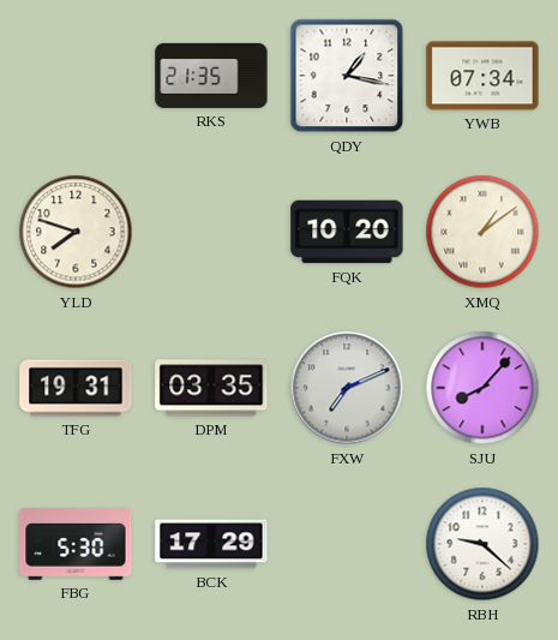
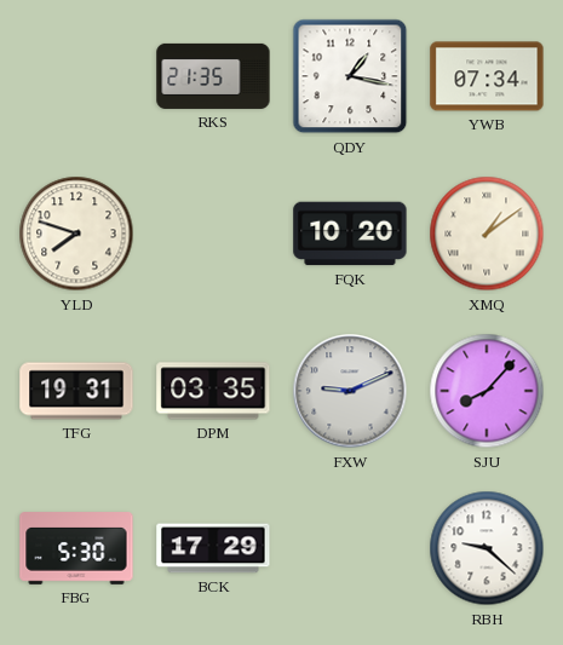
FXW: 7:11 -> 9:11
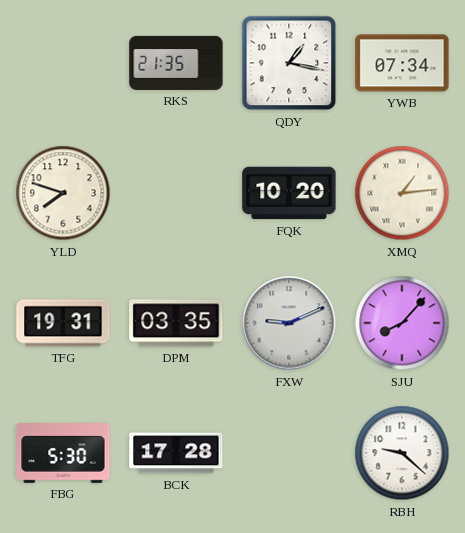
XMQ: 1:09 -> 1:14
BCK: 17:29 -> 17:28
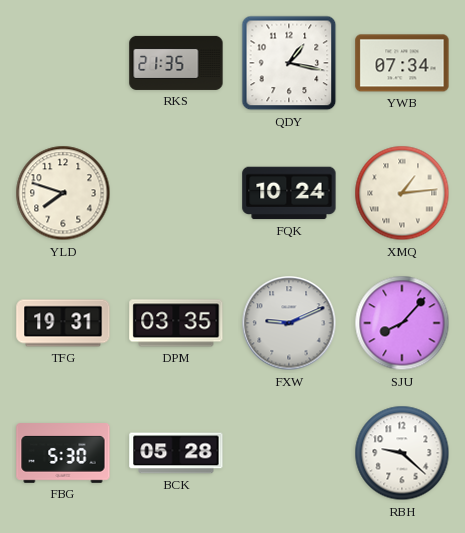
FQK: 10:20 -> 10:24
BCK: 17:28 -> 05:28
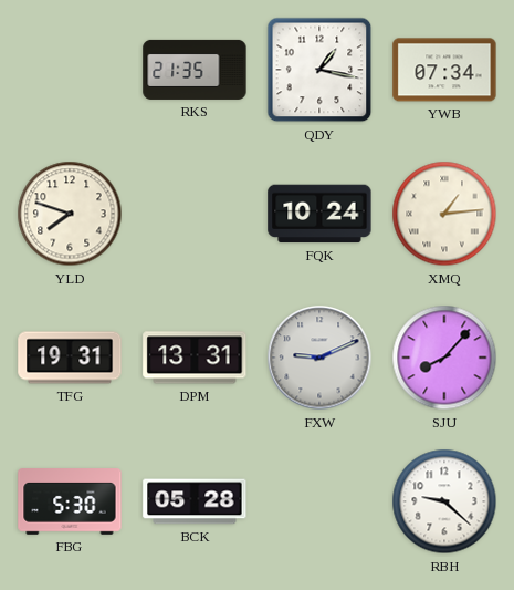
DPM: 03:35 -> 13:31
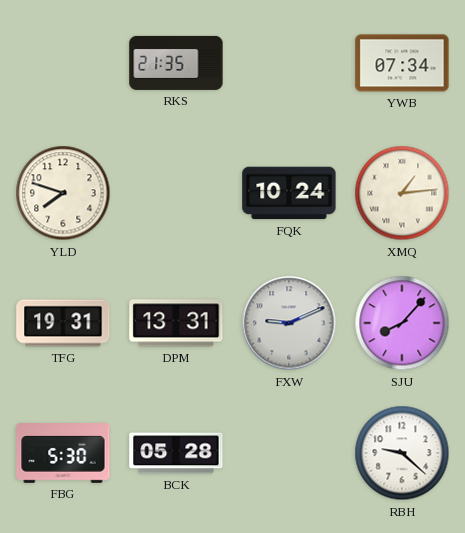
QDY: 1:17 -> none
